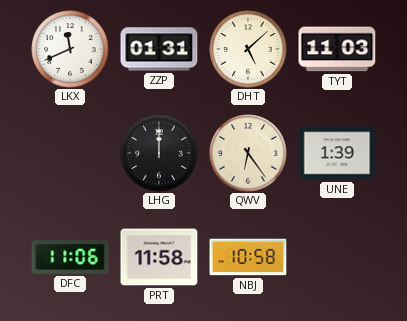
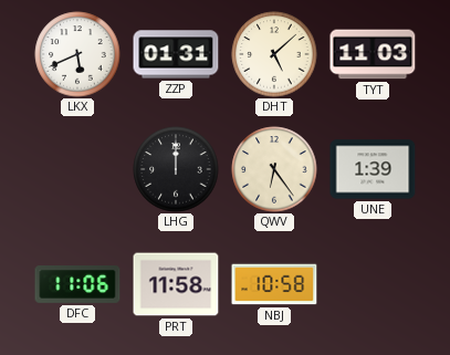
LKX: 11:41 -> 5:41
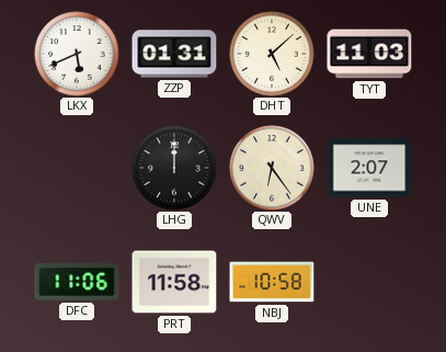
UNE: 1:39 -> 2:07
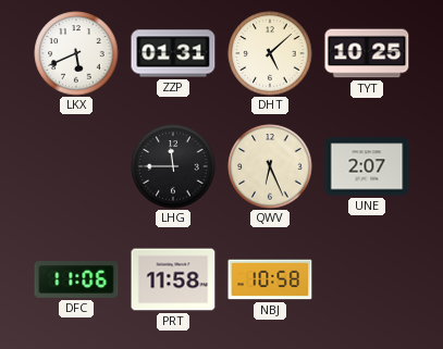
TYT: 11:03 -> 10:25
LHG: 12:00 -> 11:45
QWV: 6:24 -> 6:26
